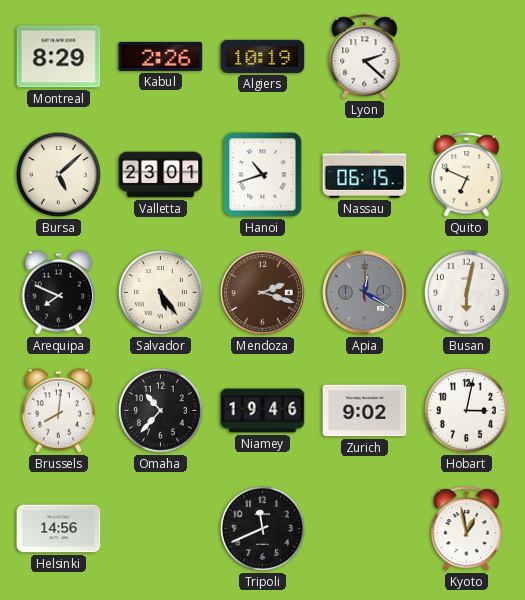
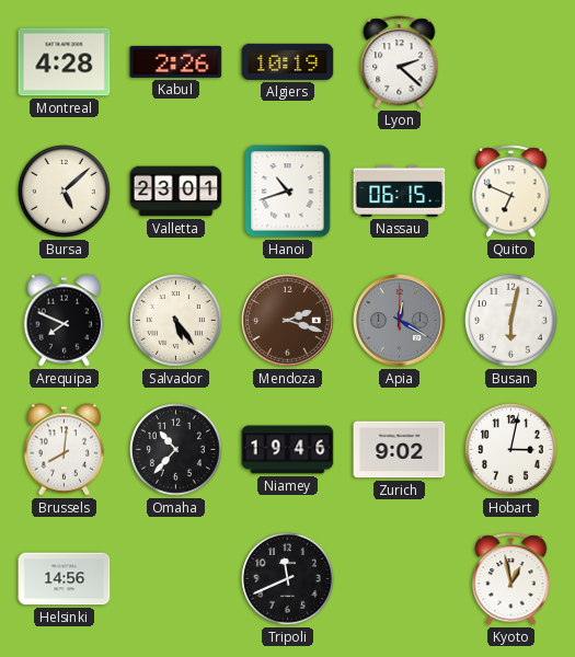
Montreal: 8:29 -> 4:28
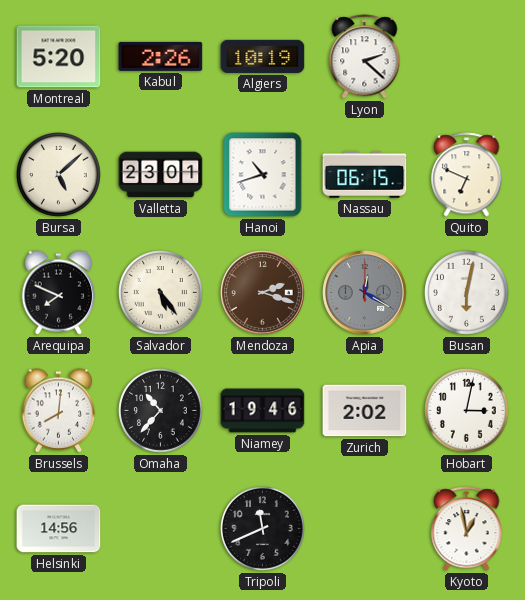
Montreal: 4:28 -> 5:20
Zurich: 9:02 -> 2:02
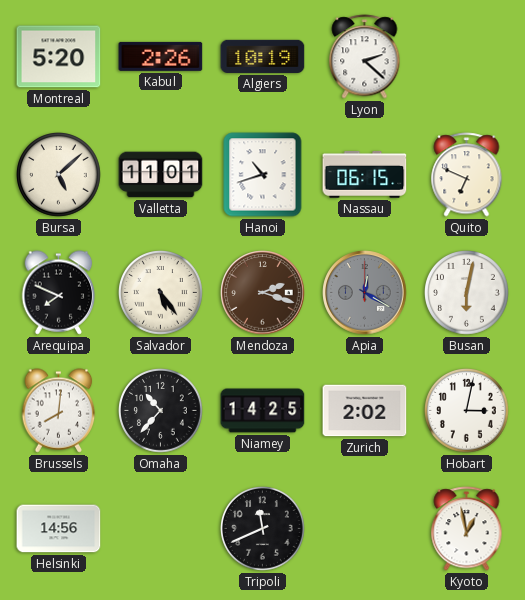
Valletta: 23:01 -> 11:01
Niamey: 19:46 -> 14:25
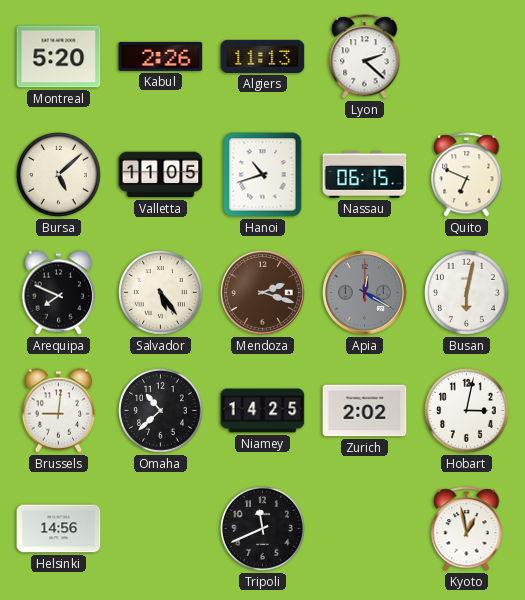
Algiers: 10:19 -> 11:13
Valletta: 11:01 -> 11:05
Brussels: 8:01 -> 9:01
Omaha: 10:37 -> 10:38
